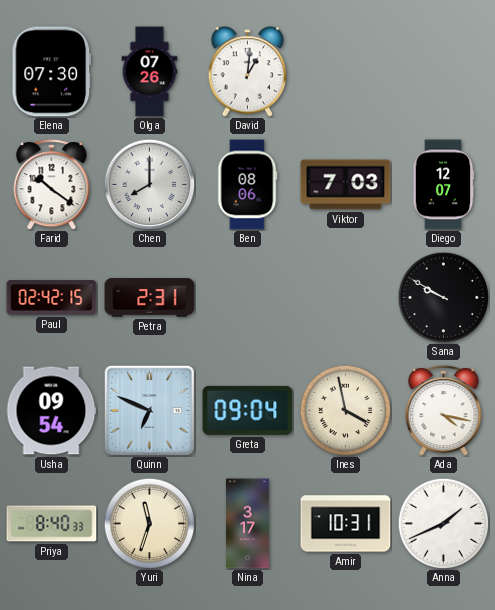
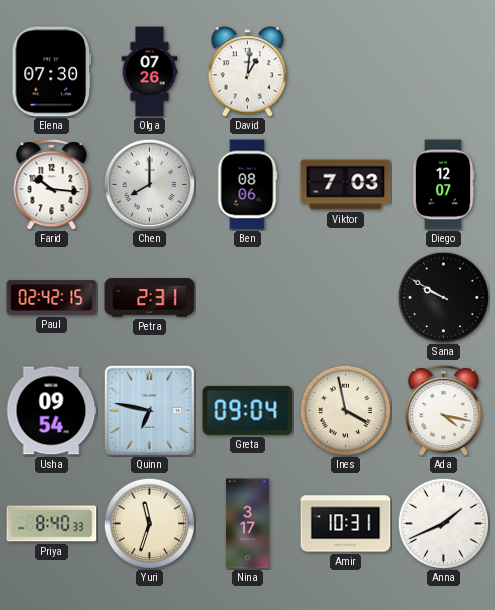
Farid: 10:21 -> 10:16
Quinn: 6:49 -> 6:47
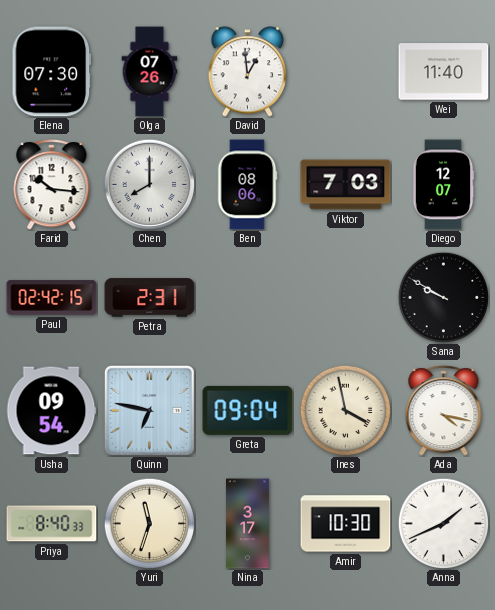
David: 1:01 -> 12:59
Wei: none -> 11:40
Amir: 10:31 -> 10:30
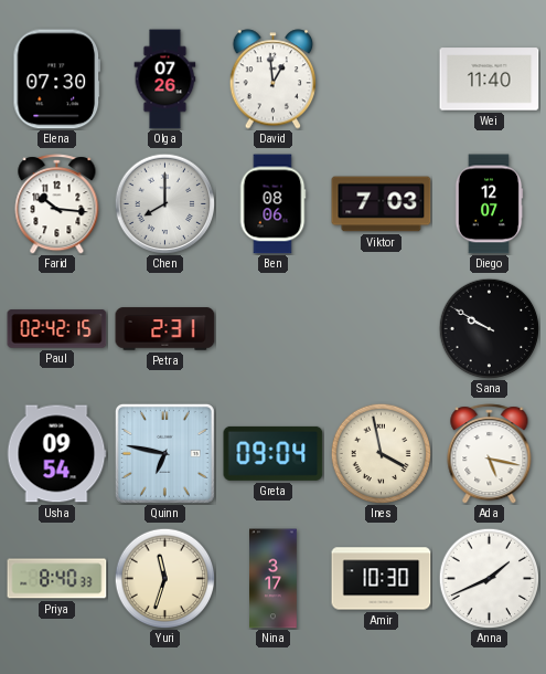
Ada: 4:17 -> 5:17
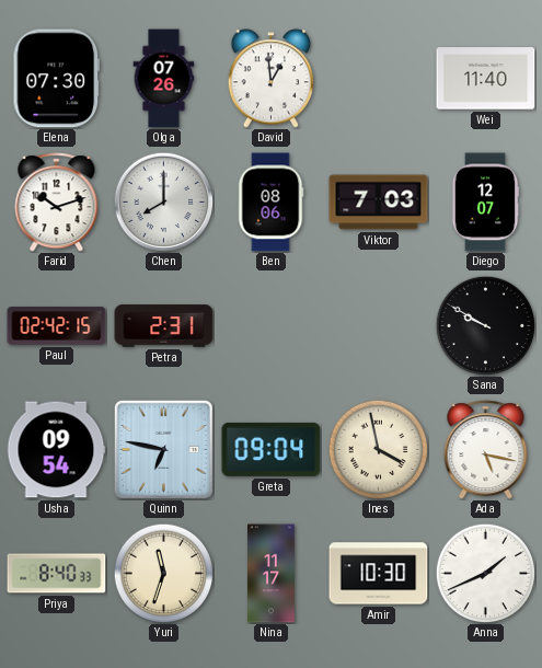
Farid: 10:16 -> 10:12
Nina: 3:17 -> 11:17
